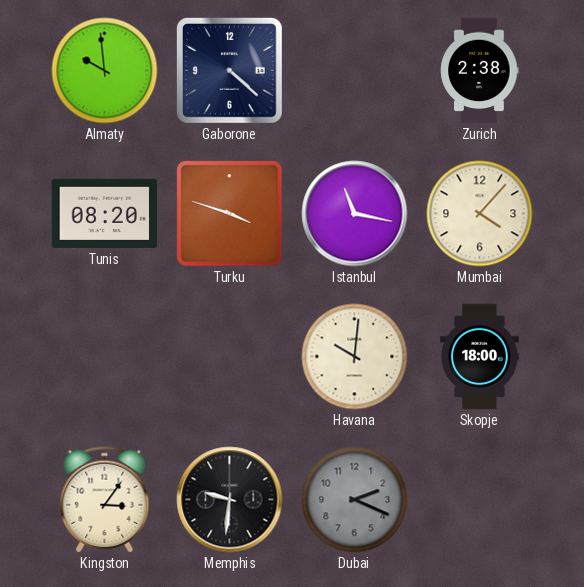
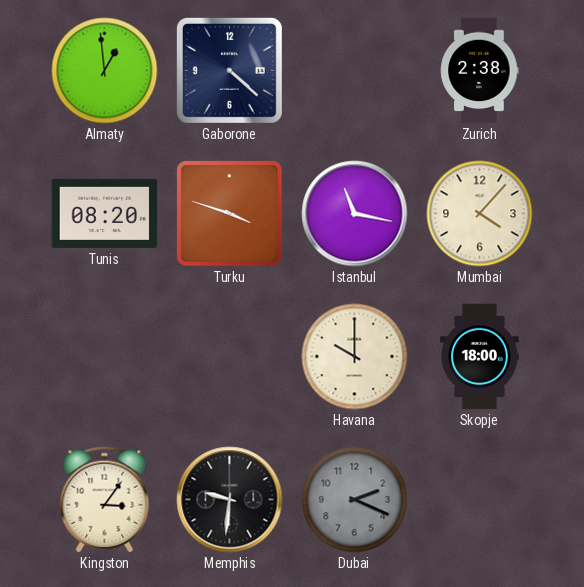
Almaty: 9:59 -> 12:59
Havana: 10:01 -> 10:00
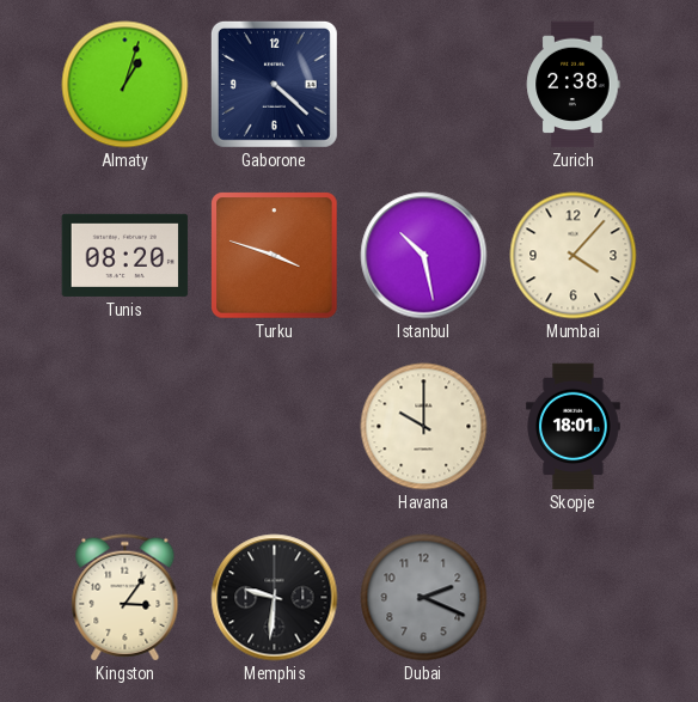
Almaty: 12:59 -> 1:03
Istanbul: 11:17 -> 10:28
Skopje: 18:00 -> 18:01
